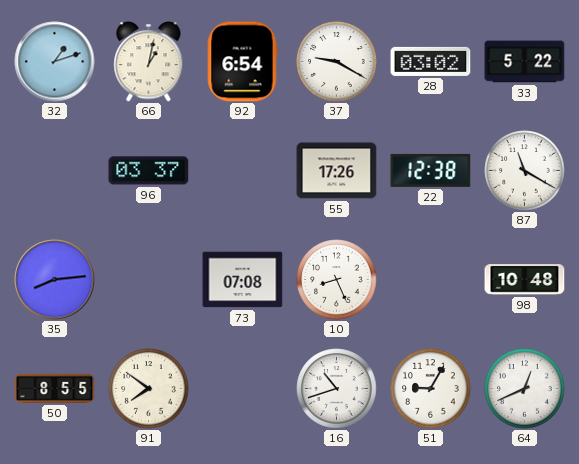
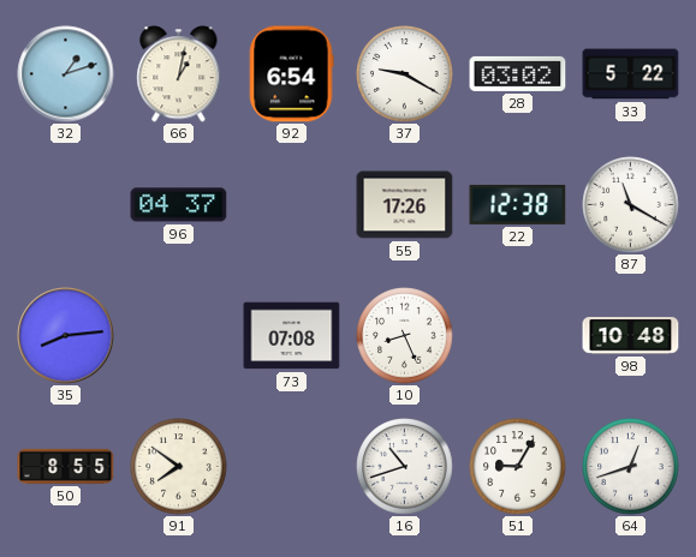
96: 03:37 -> 04:37
64: 12:41 -> 12:42
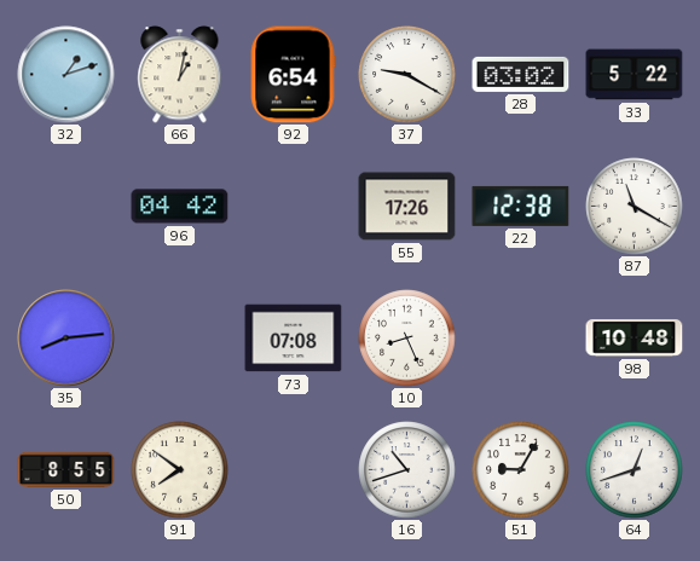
96: 04:37 -> 04:42
